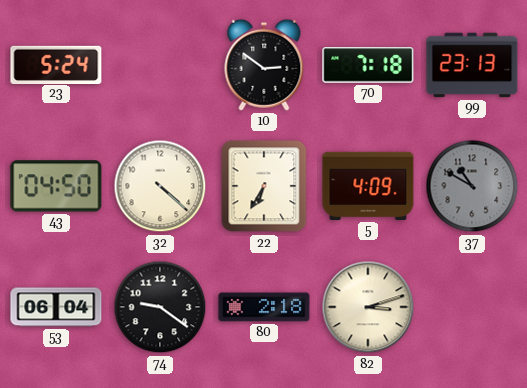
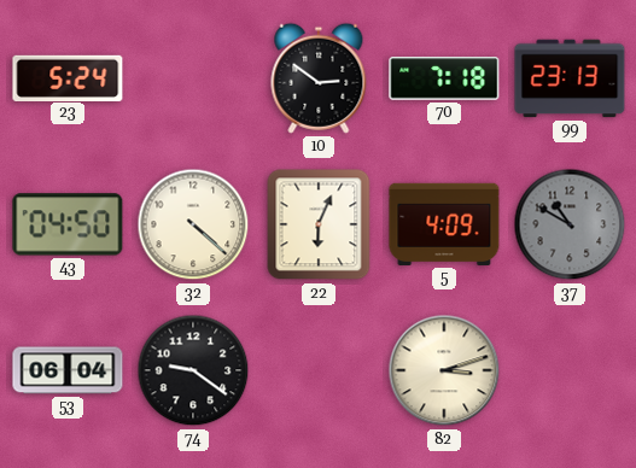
22: 6:35 -> 6:04
80: 2:18 -> none
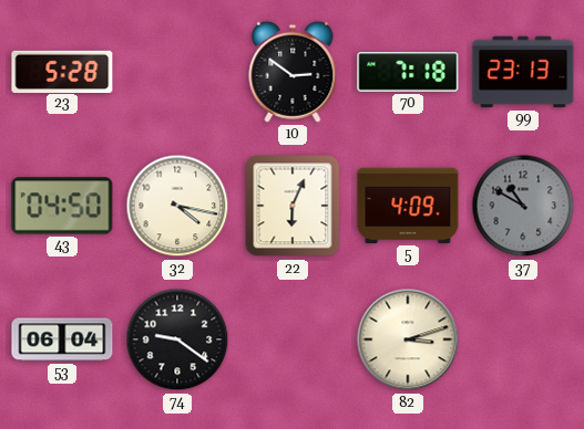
23: 5:24 -> 5:28
32: 4:22 -> 4:17
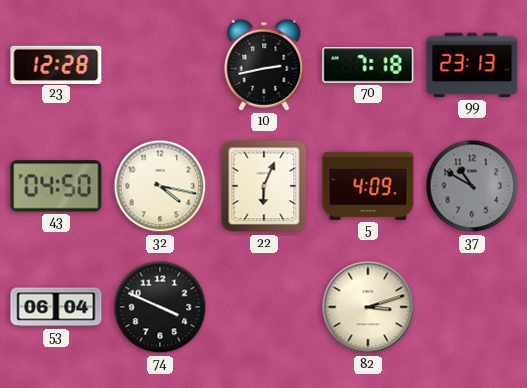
23: 5:28 -> 12:28
10: 2:51 -> 2:43
74: 9:21 -> 3:49
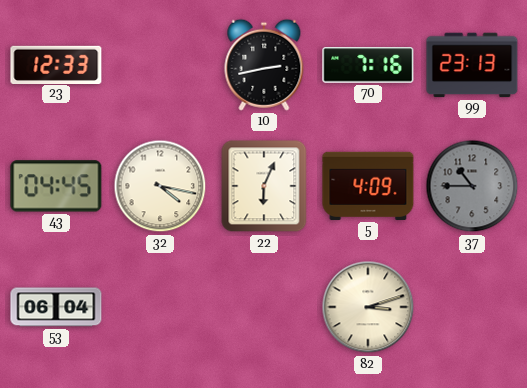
23: 12:28 -> 12:33
70: 7:18 -> 7:16
43: 04:50 -> 04:45
37: 10:50 -> 10:45
74: 3:49 -> none
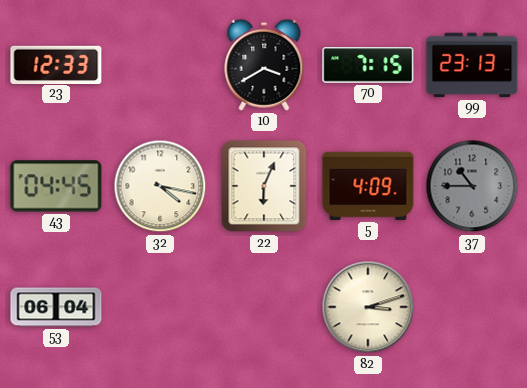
10: 2:43 -> 3:40
70: 7:16 -> 7:15
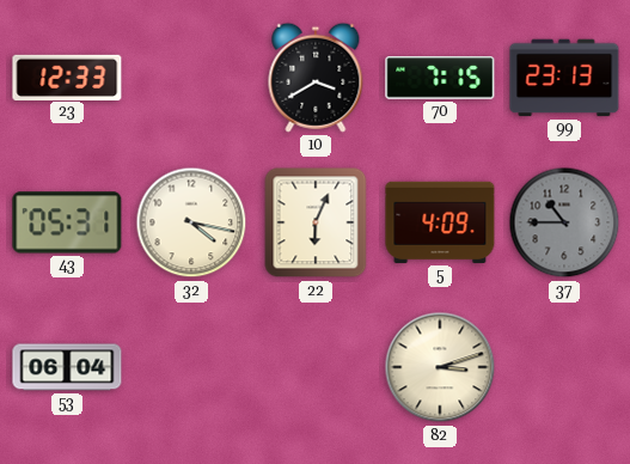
43: 04:45 -> 05:31
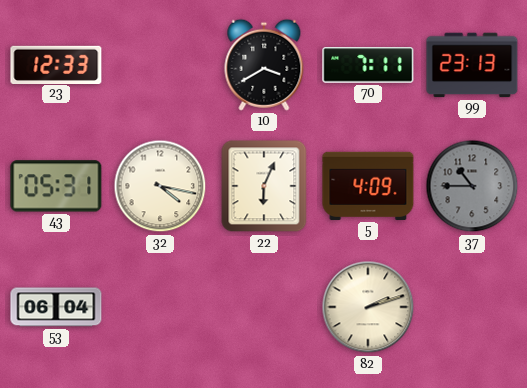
70: 7:15 -> 7:11
82: 3:12 -> 2:12
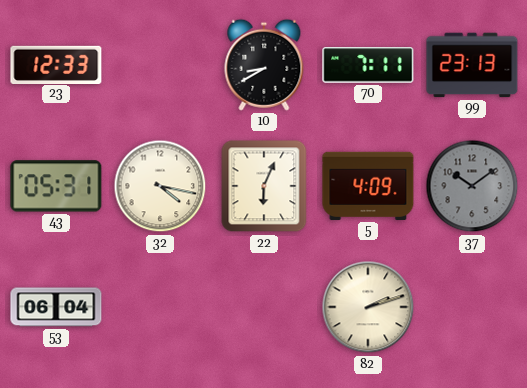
10: 3:40 -> 8:40
37: 10:45 -> 10:09
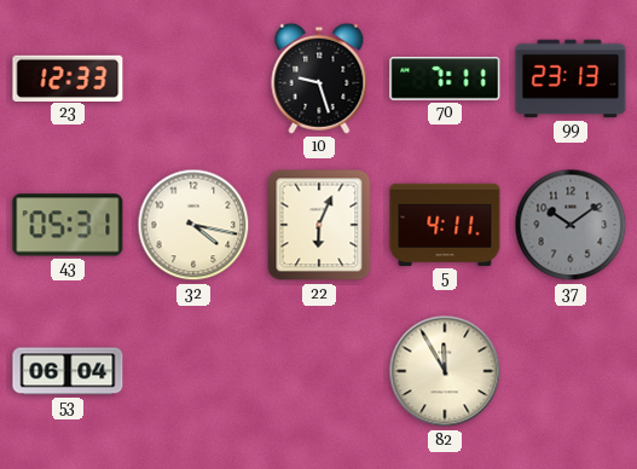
10: 8:40 -> 9:27
5: 4:09 -> 4:11
82: 2:12 -> 11:55
